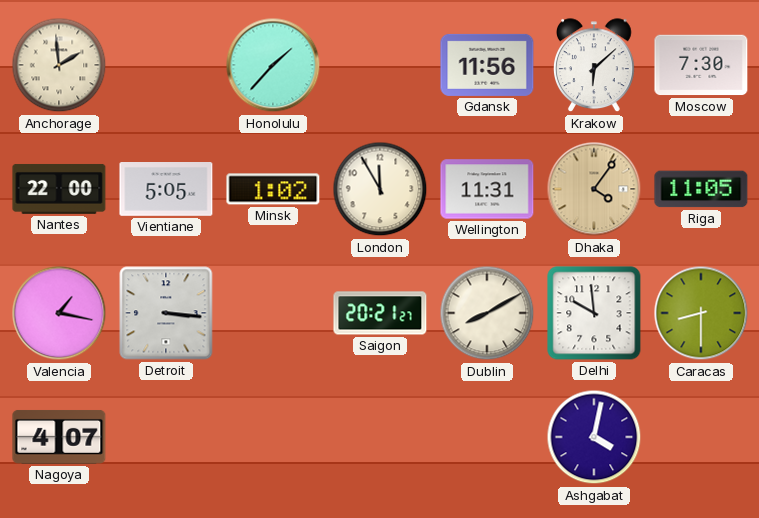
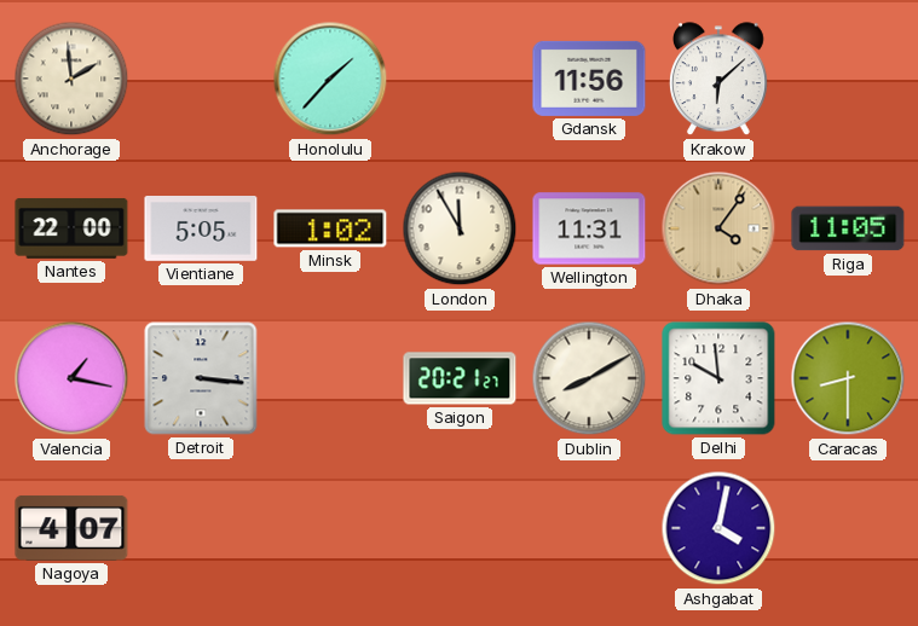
Moscow: 7:30 -> none
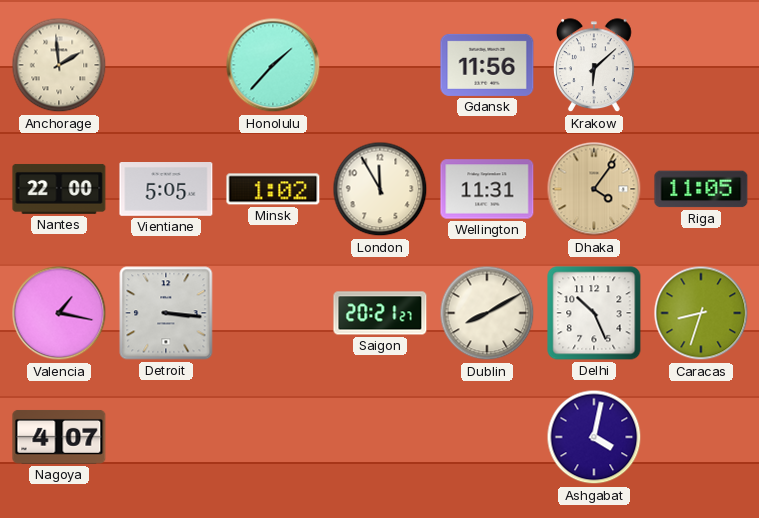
Delhi: 9:59 -> 10:26
Caracas: 8:30 -> 8:33
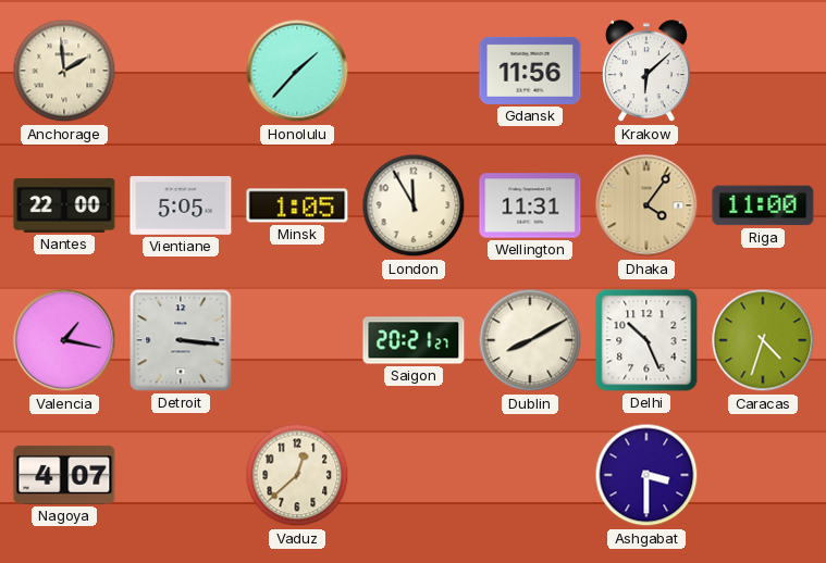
Minsk: 1:02 -> 1:05
Riga: 11:05 -> 11:00
Caracas: 8:33 -> 4:33
Vaduz: none -> 12:38
Ashgabat: 4:02 -> 3:30
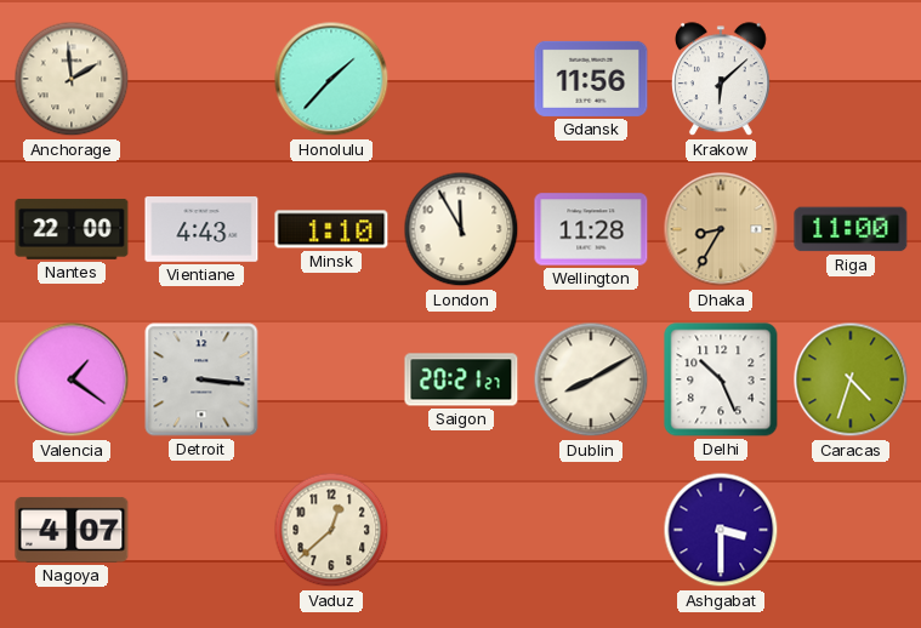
Vientiane: 5:05 -> 4:43
Minsk: 1:05 -> 1:10
Wellington: 11:31 -> 11:28
Dhaka: 4:06 -> 8:35
Valencia: 1:17 -> 1:21
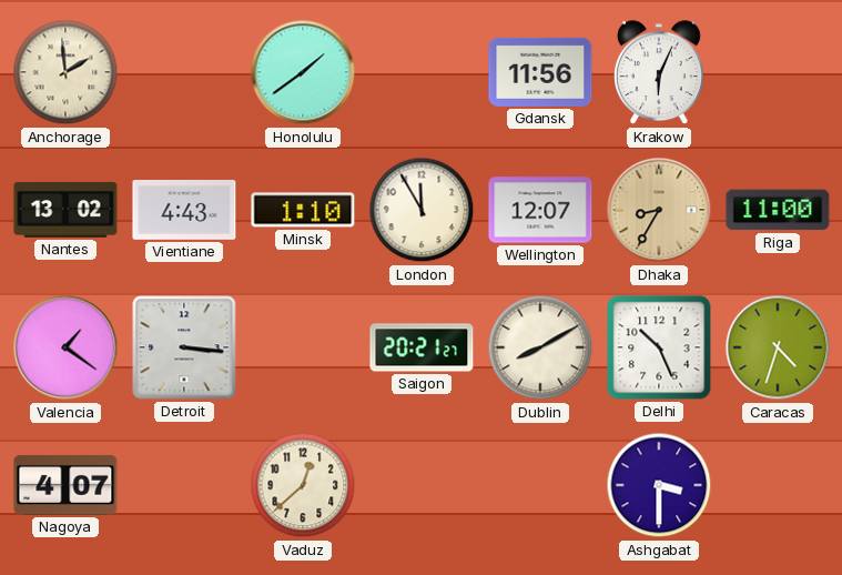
Honolulu: 1:37 -> 1:39
Krakow: 6:08 -> 6:04
Nantes: 22:00 -> 13:02
Wellington: 11:28 -> 12:07
